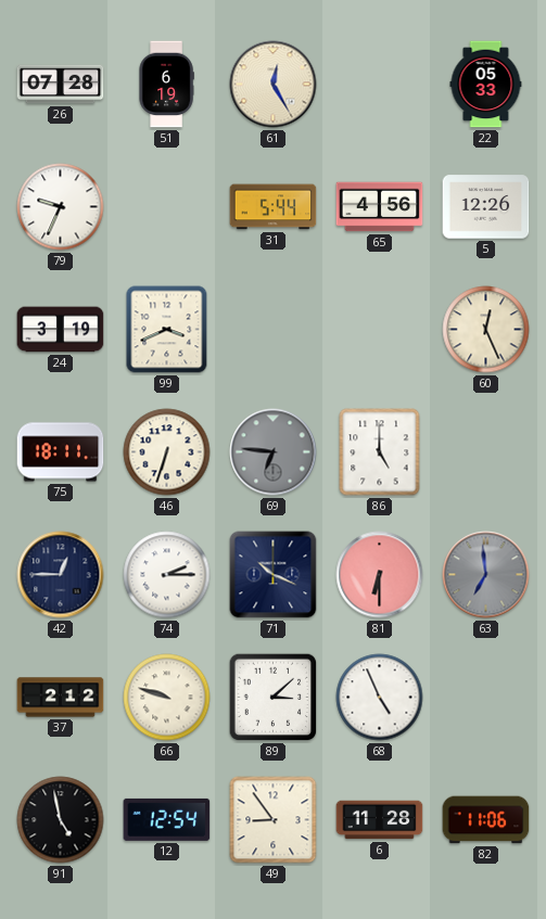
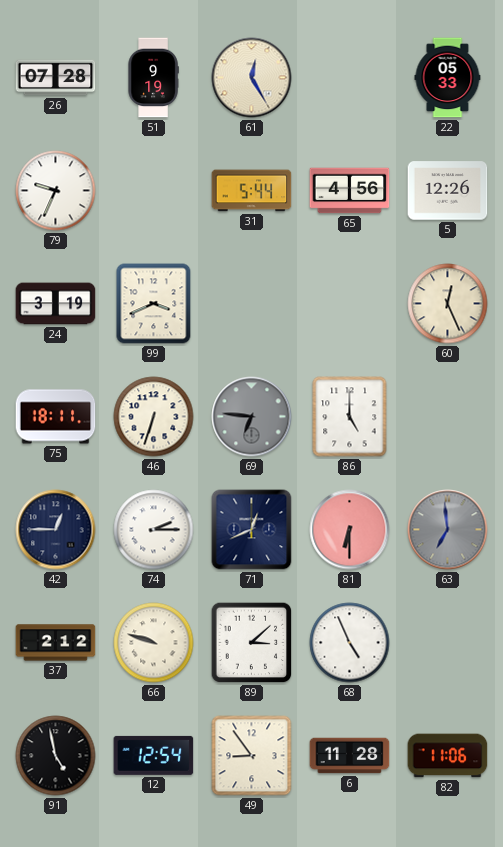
51: 6:19 -> 9:19
71: 10:19 -> 12:41
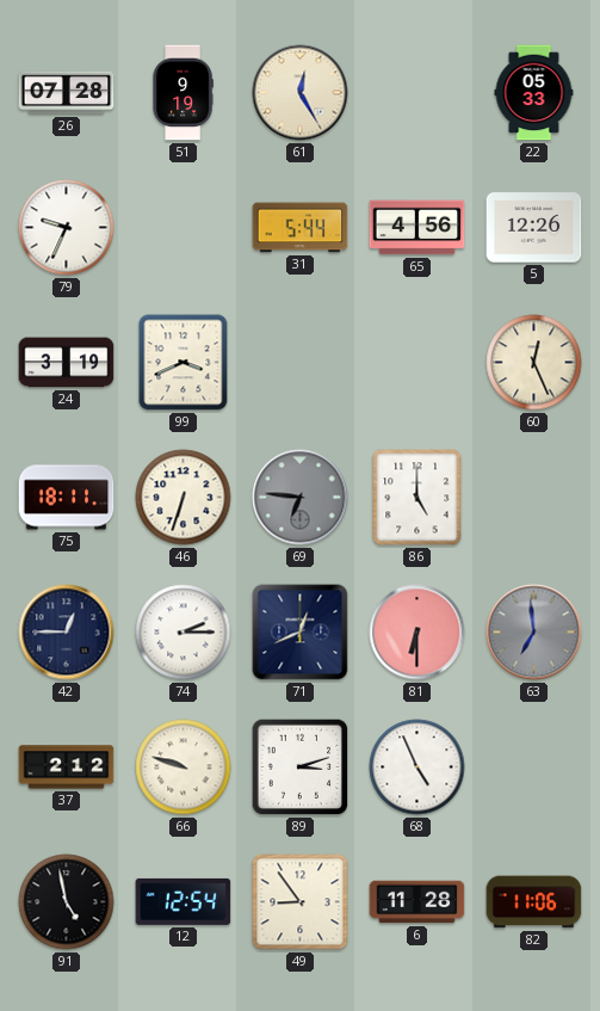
89: 3:08 -> 3:12
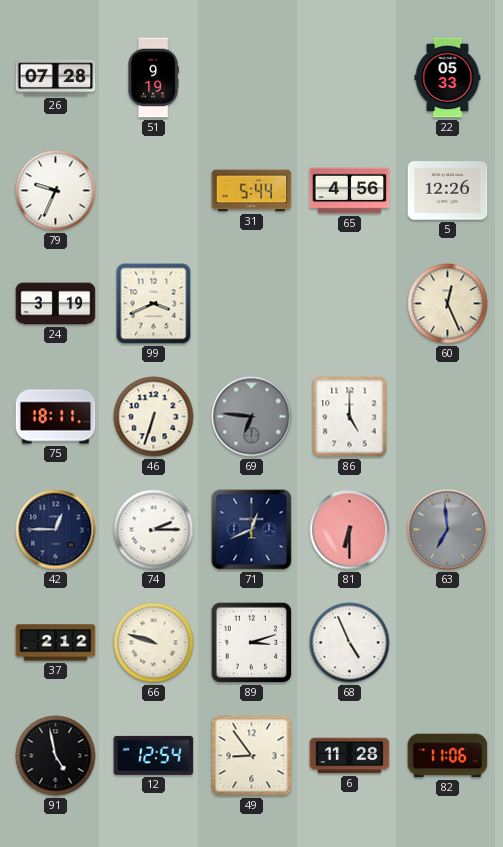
61: 12:25 -> none
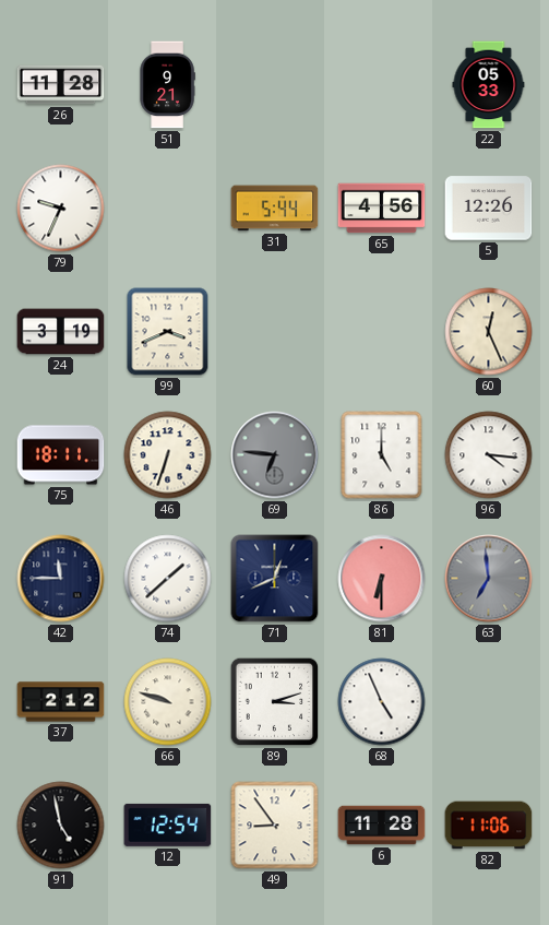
26: 07:28 -> 11:28
51: 9:19 -> 9:21
96: none -> 4:16
42: 12:45 -> 11:45
74: 2:15 -> 1:38
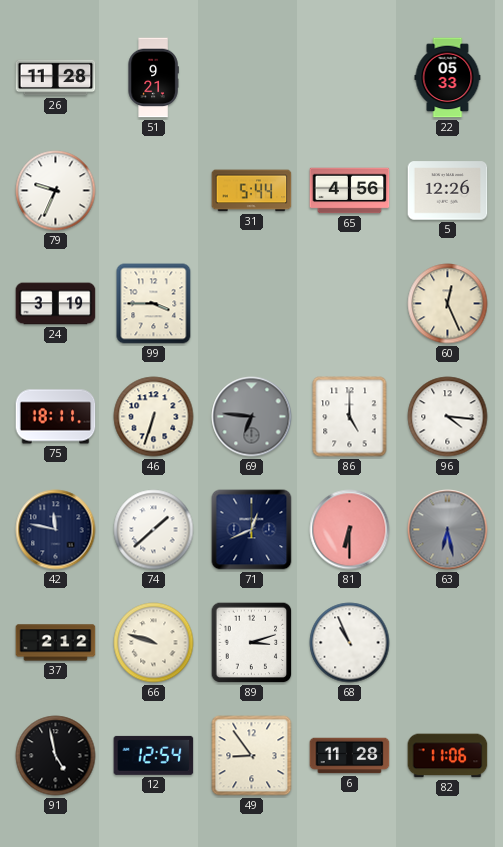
99: 3:41 -> 3:45
42: 11:45 -> 11:47
63: 6:59 -> 6:28
68: 4:56 -> 10:56
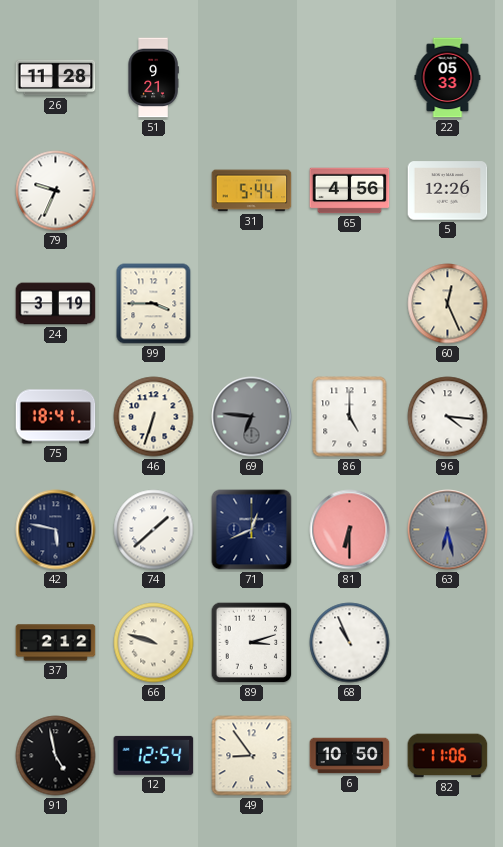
75: 18:11 -> 18:41
42: 11:47 -> 5:47
6: 11:28 -> 10:50
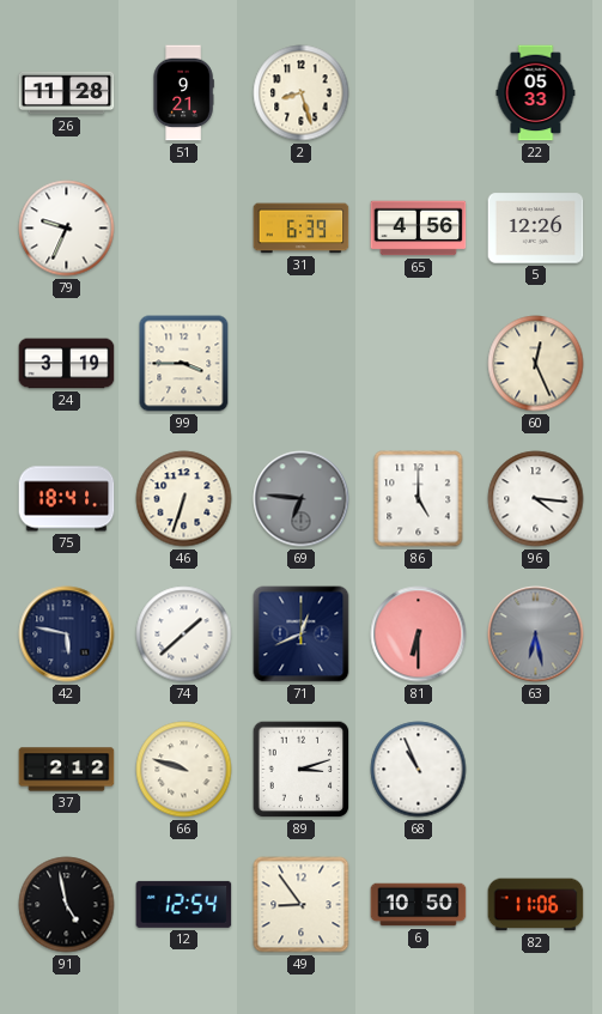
2: none -> 8:27
31: 5:44 -> 6:39
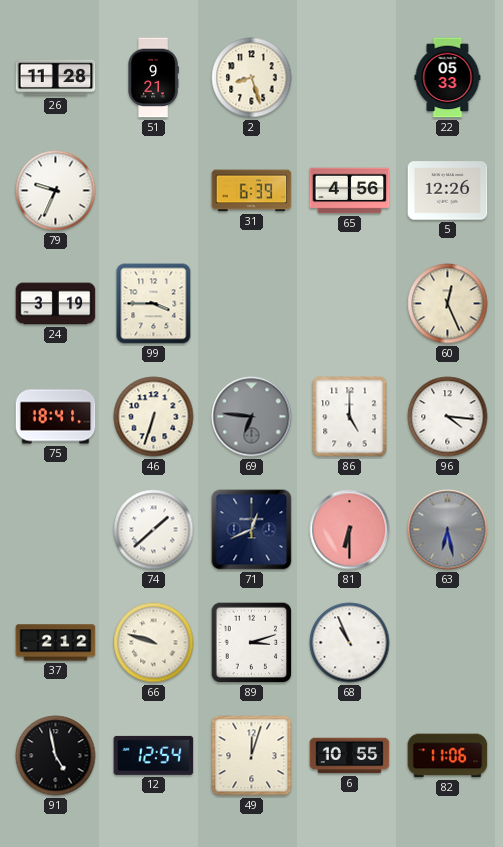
42: 5:47 -> none
49: 8:54 -> 12:03
6: 10:50 -> 10:55
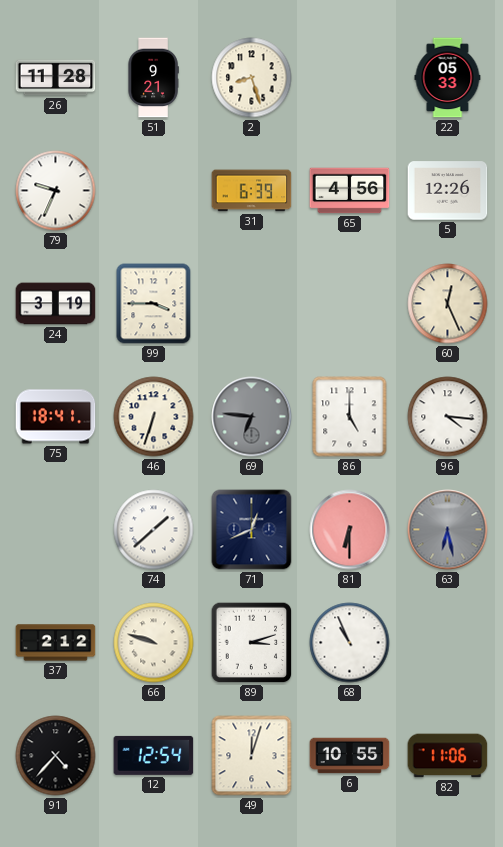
91: 4:58 -> 4:37
